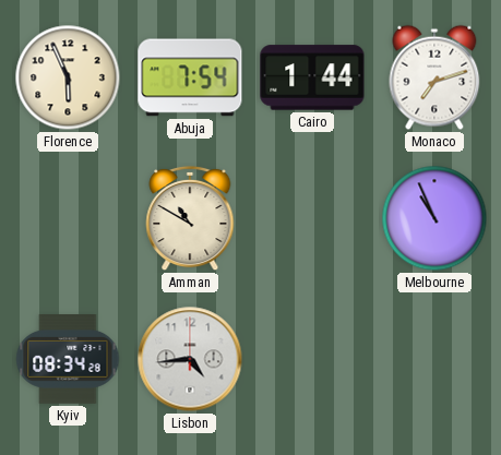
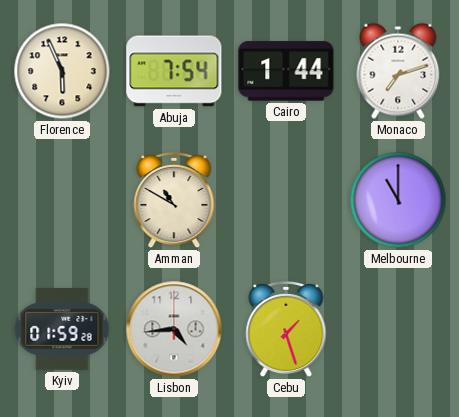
Melbourne: 10:56 -> 11:00
Kyiv: 08:34 -> 01:59
Cebu: none -> 1:27
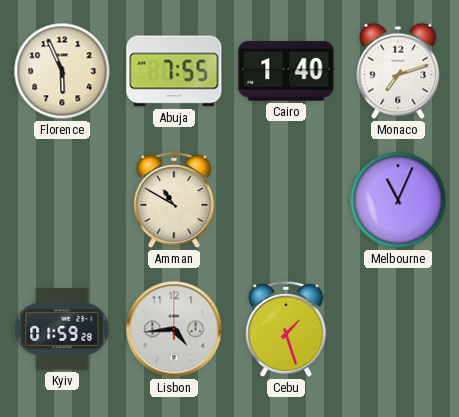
Abuja: 7:54 -> 7:55
Cairo: 1:44 -> 1:40
Melbourne: 11:00 -> 11:04
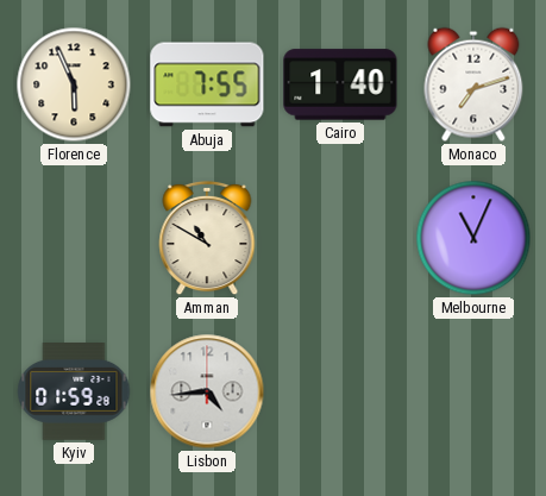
Cebu: 1:27 -> none
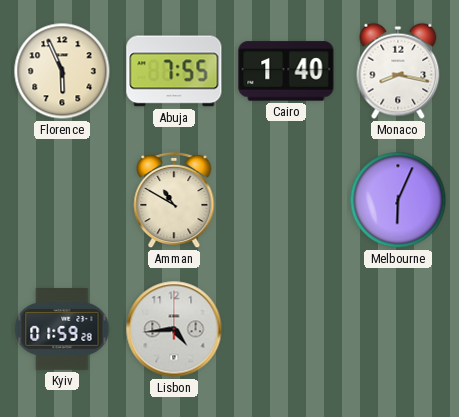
Monaco: 7:12 -> 8:17
Melbourne: 11:04 -> 6:04
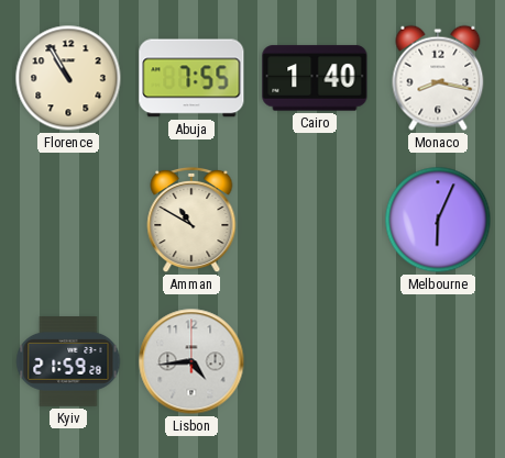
Florence: 5:56 -> 10:55
Kyiv: 01:59 -> 21:59
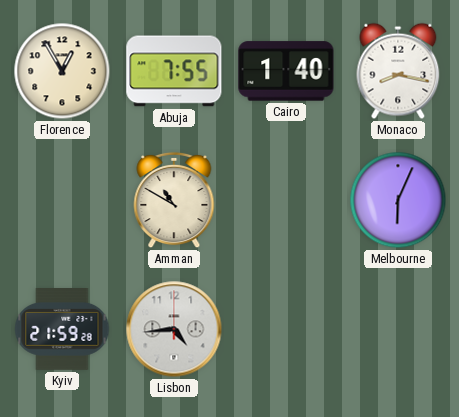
Florence: 10:55 -> 12:55
